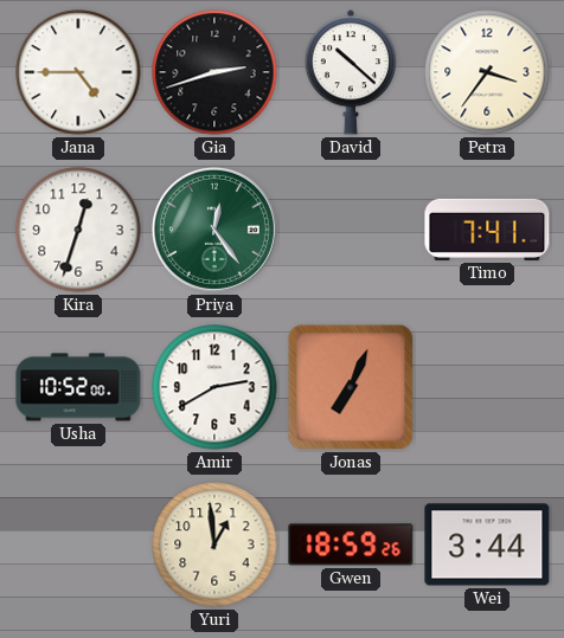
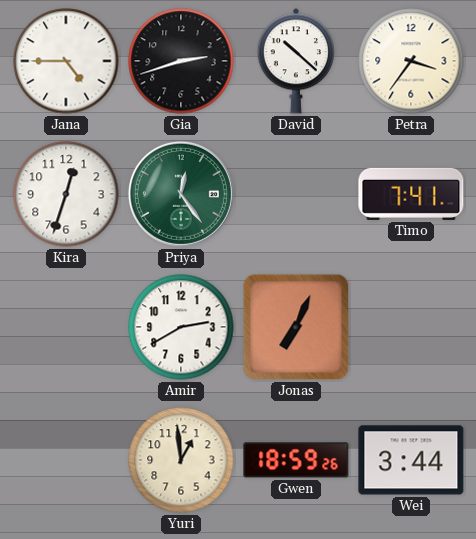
Usha: 10:52 -> none
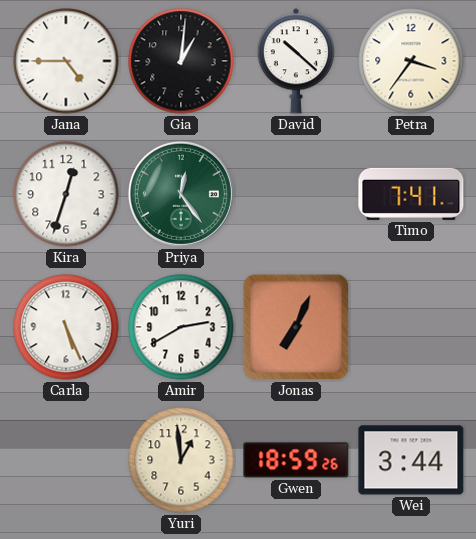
Gia: 2:42 -> 1:01
Carla: none -> 5:26
